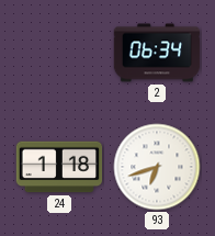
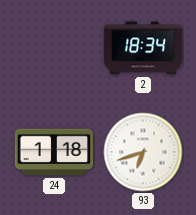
2: 06:34 -> 18:34
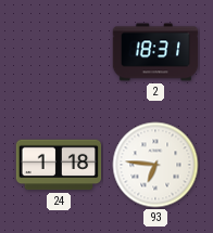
2: 18:34 -> 18:31
93: 6:42 -> 6:46
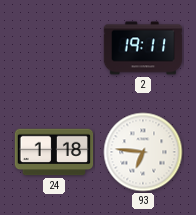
2: 18:31 -> 19:11
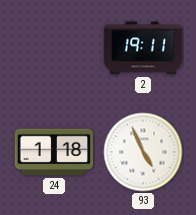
93: 6:46 -> 4:56
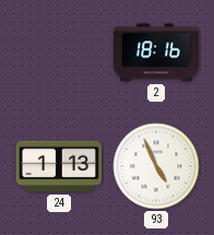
2: 19:11 -> 18:16
24: 1:18 -> 1:13
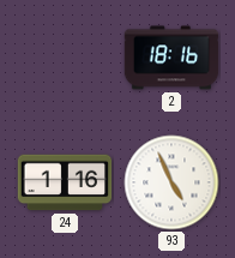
24: 1:13 -> 1:16
